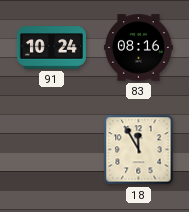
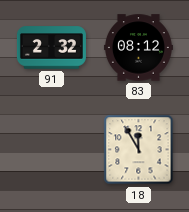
91: 10:24 -> 2:32
83: 08:16 -> 08:12
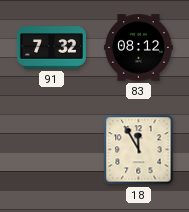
91: 2:32 -> 7:32
